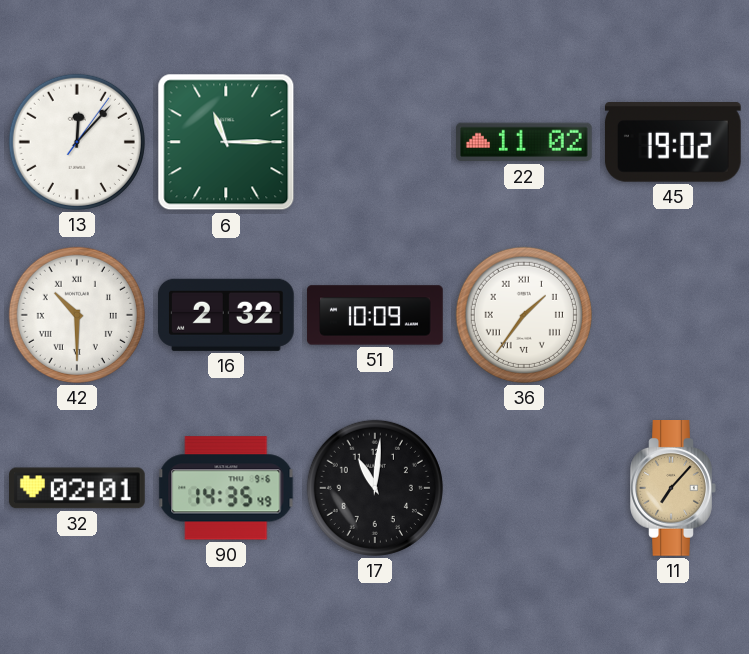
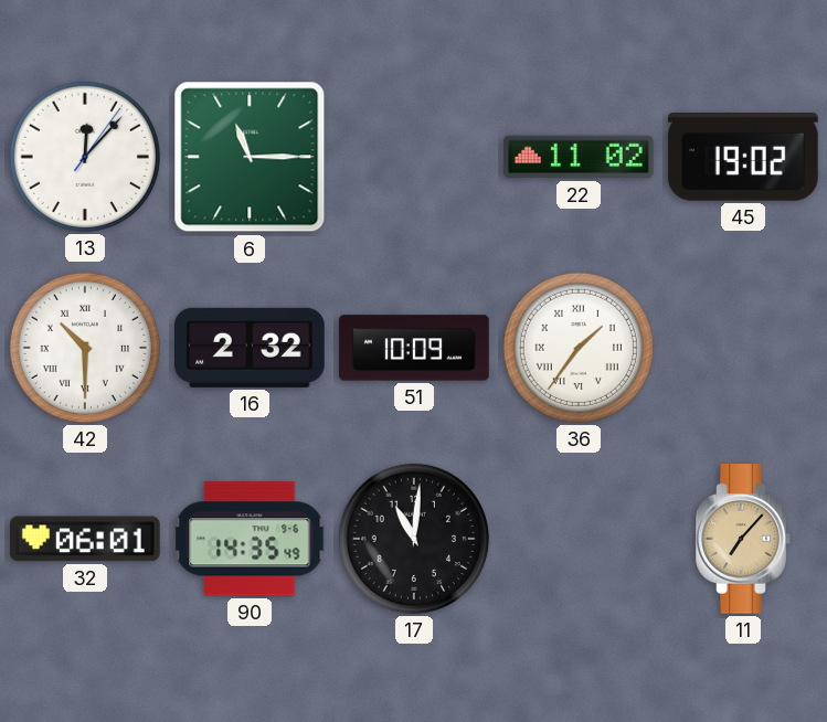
32: 02:01 -> 06:01
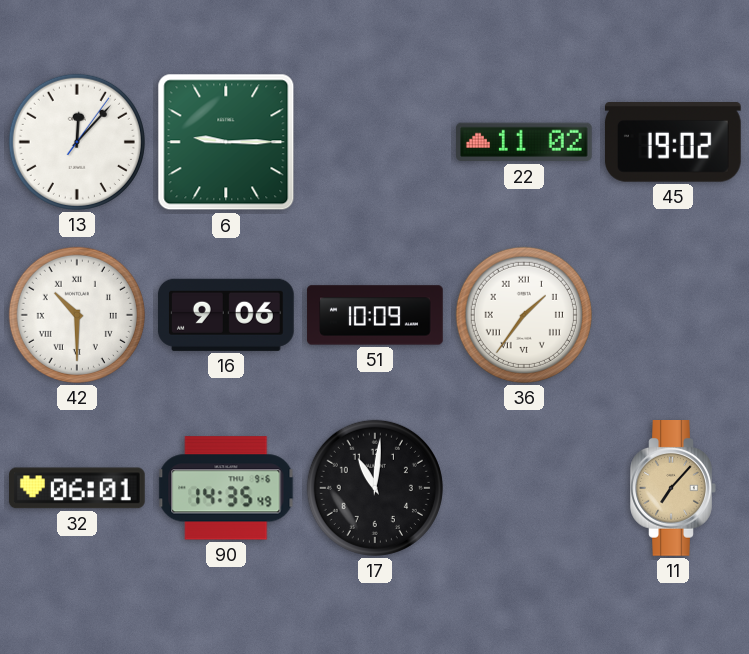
6: 11:15 -> 9:15
16: 2:32 -> 9:06
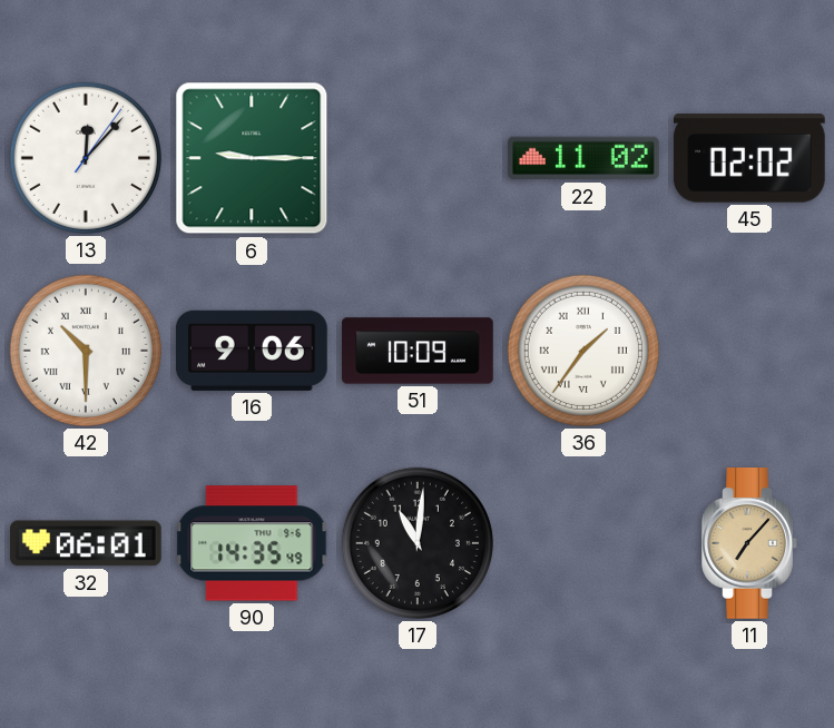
45: 19:02 -> 02:02
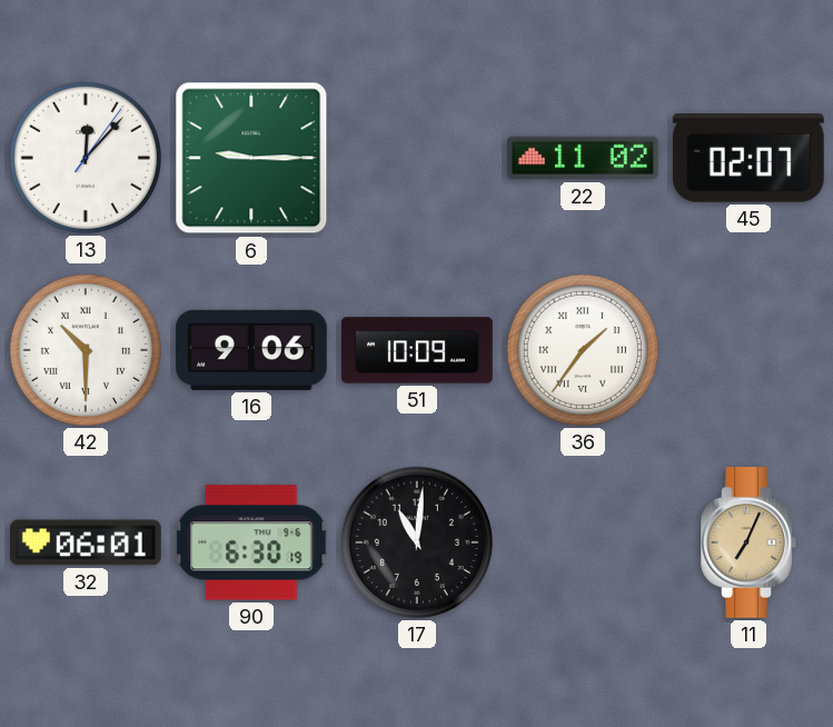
45: 02:02 -> 02:07
90: 14:35 -> 6:30
11: 7:07 -> 7:04
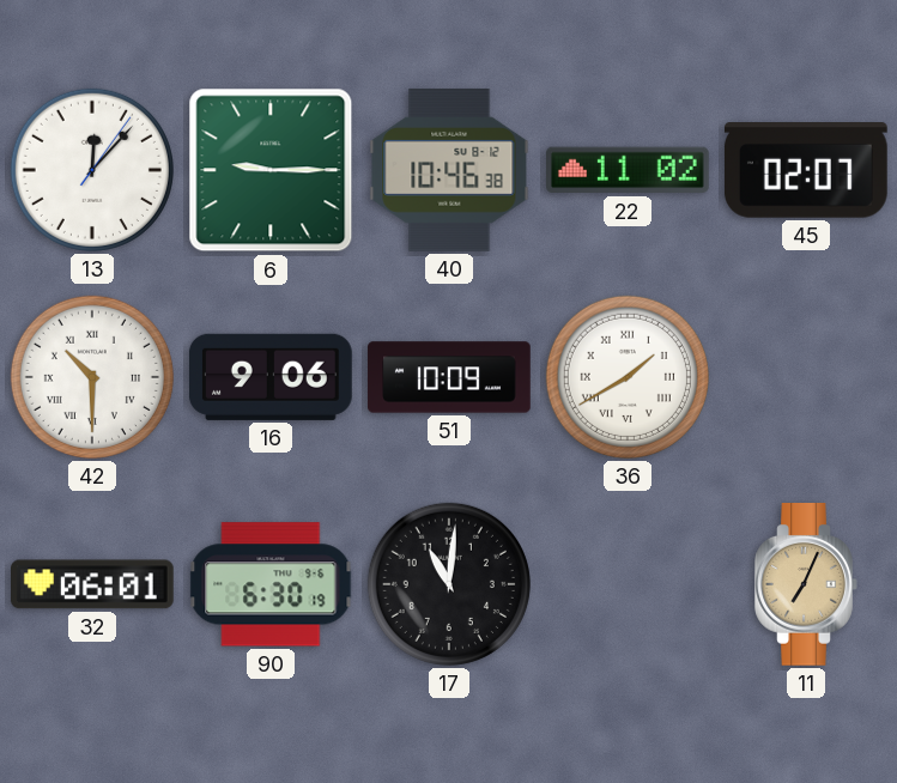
40: none -> 10:46
36: 1:36 -> 1:40
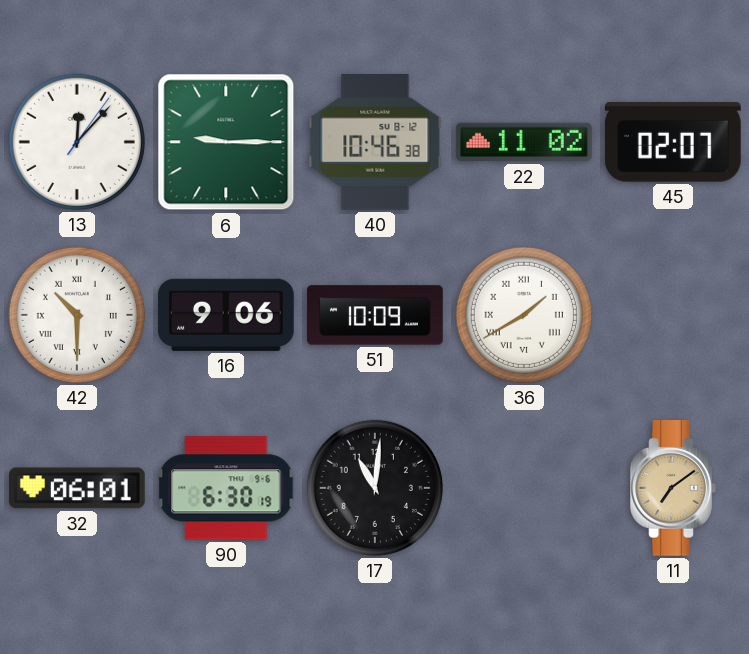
11: 7:04 -> 7:09
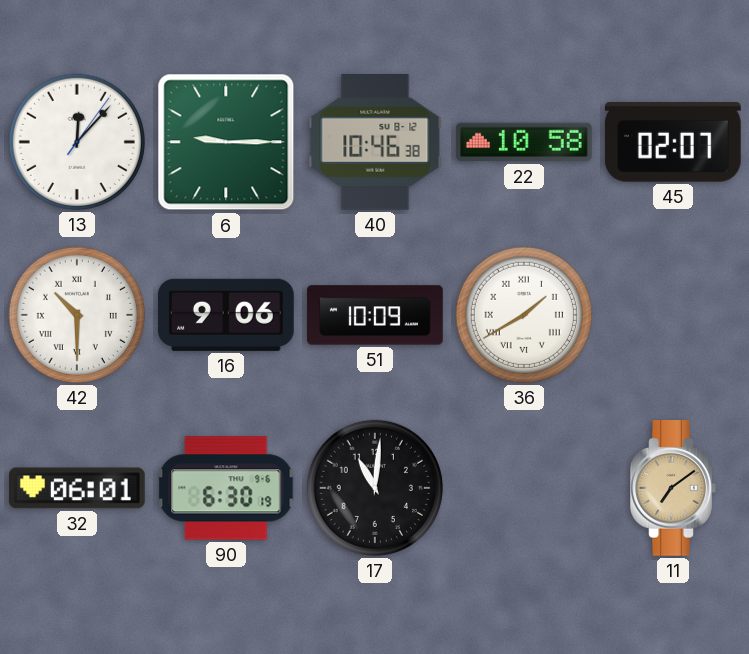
22: 11:02 -> 10:58
